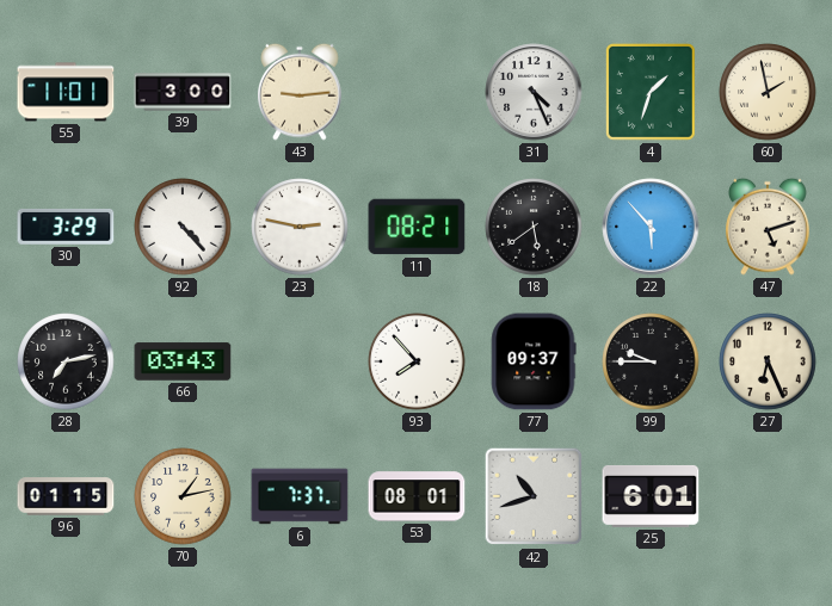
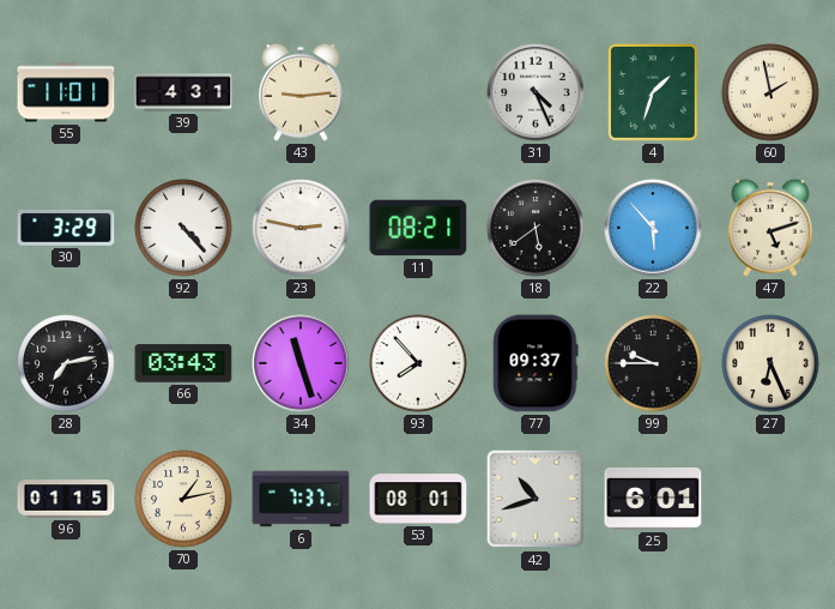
39: 3:00 -> 4:31
34: none -> 11:27
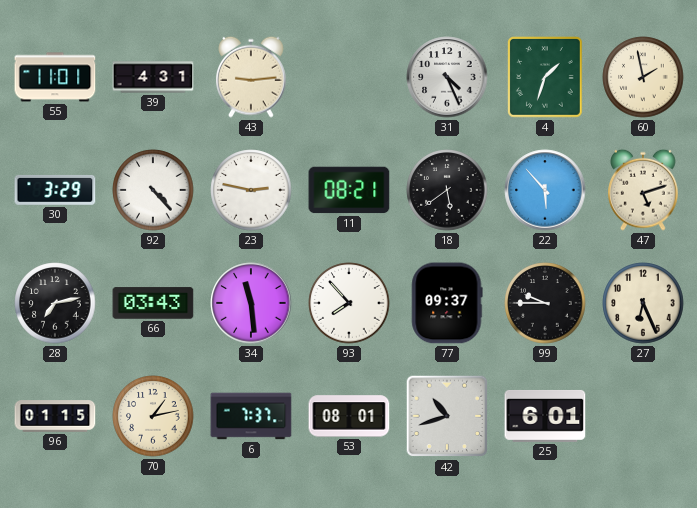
34: 11:27 -> 11:29
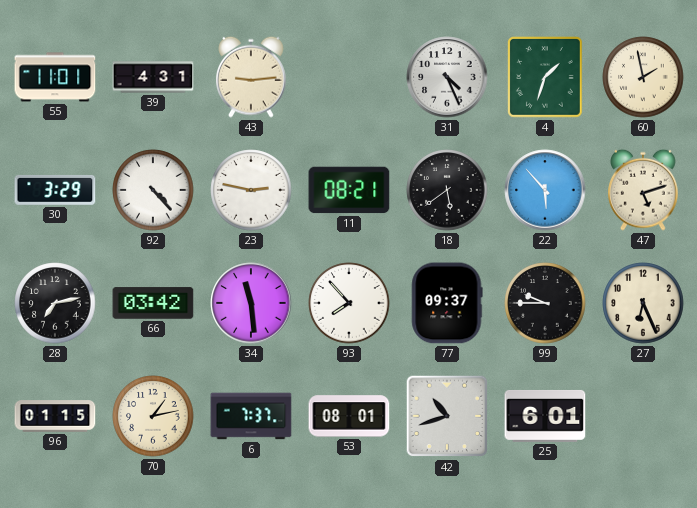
66: 03:43 -> 03:42
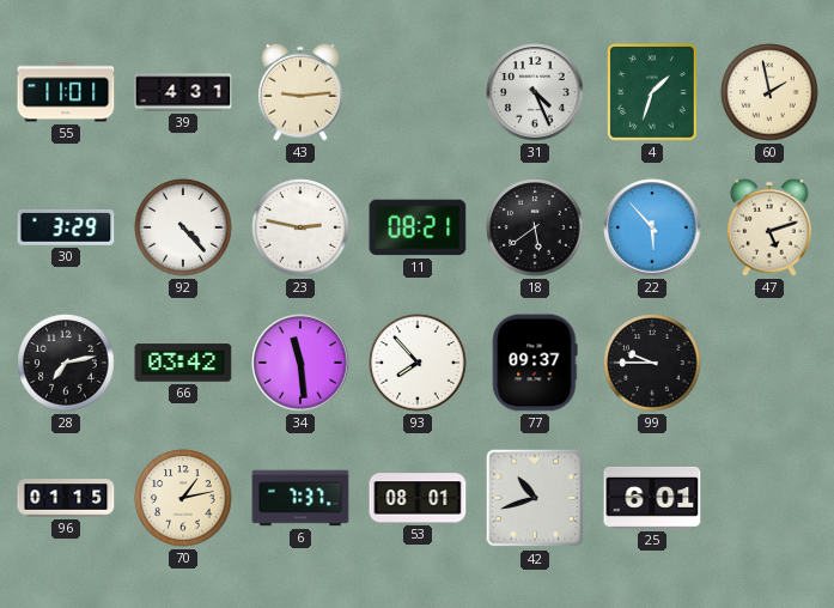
27: 6:26 -> none
